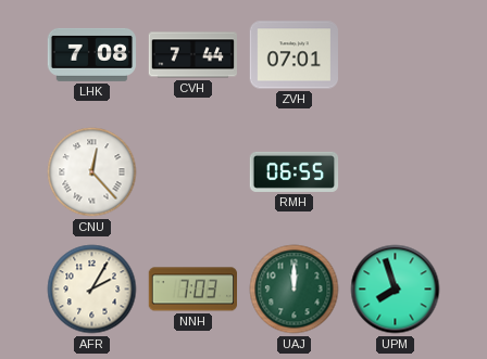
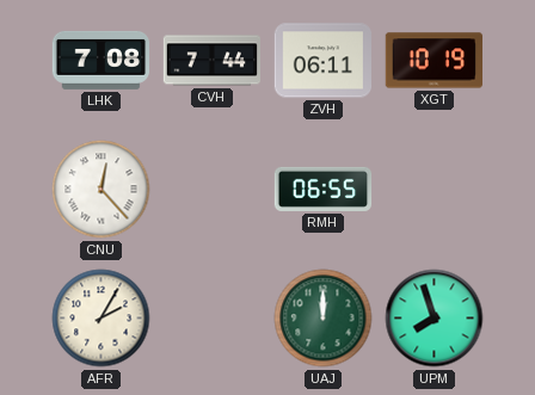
ZVH: 07:01 -> 06:11
XGT: none -> 10:19
NNH: 7:03 -> none
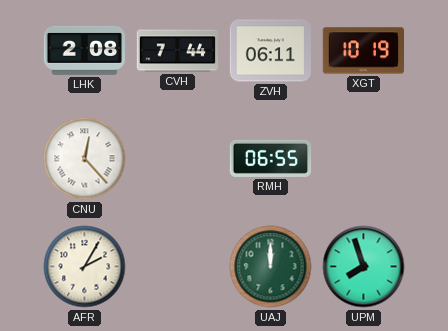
LHK: 7:08 -> 2:08
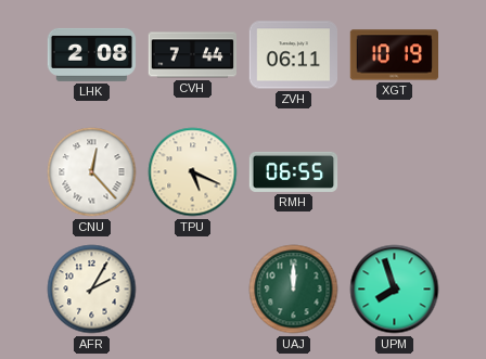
TPU: none -> 5:19
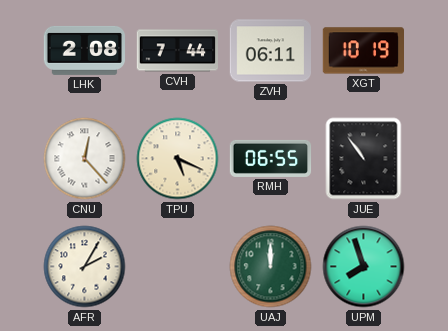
JUE: none -> 10:54
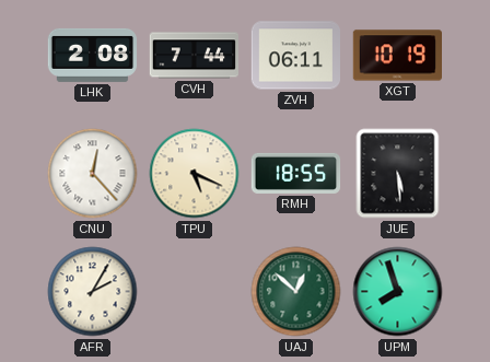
RMH: 06:55 -> 18:55
JUE: 10:54 -> 5:29
UAJ: 12:00 -> 12:52
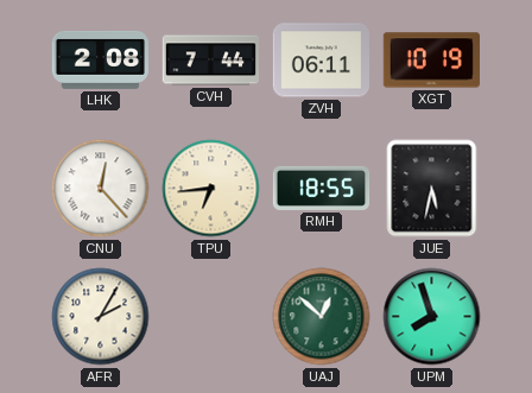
TPU: 5:19 -> 6:44
JUE: 5:29 -> 5:32
